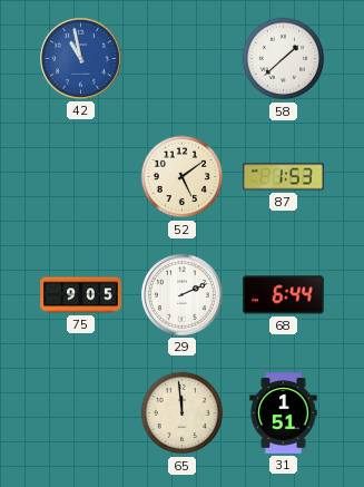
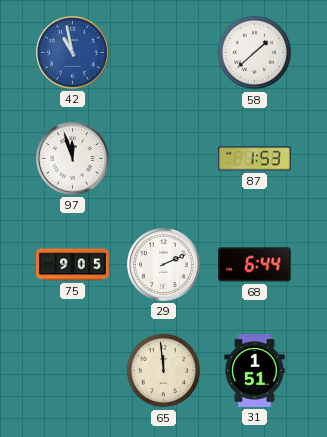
97: none -> 11:57
52: 5:09 -> none
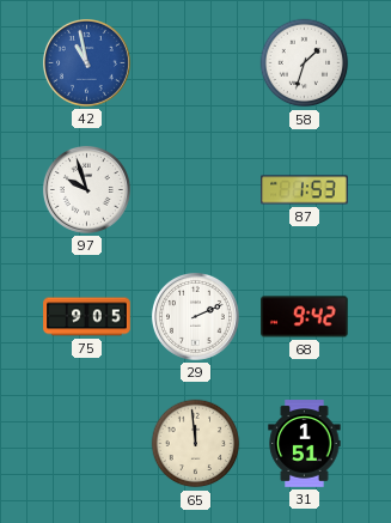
58: 1:38 -> 1:33
97: 11:57 -> 9:57
68: 6:44 -> 9:42
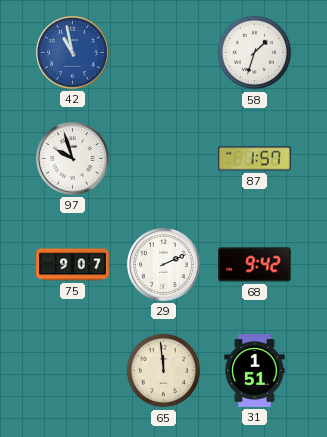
87: 1:53 -> 1:57
75: 9:05 -> 9:07
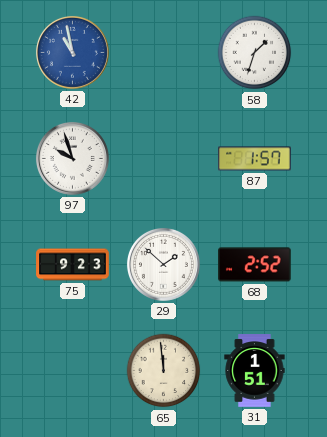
75: 9:07 -> 9:23
29: 2:11 -> 1:52
68: 9:42 -> 2:52
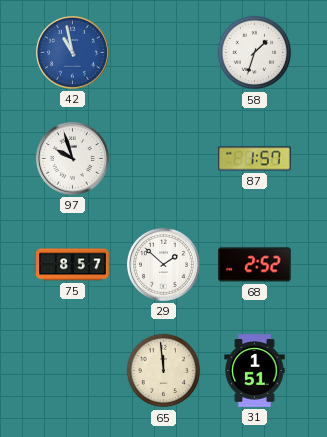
75: 9:23 -> 8:57
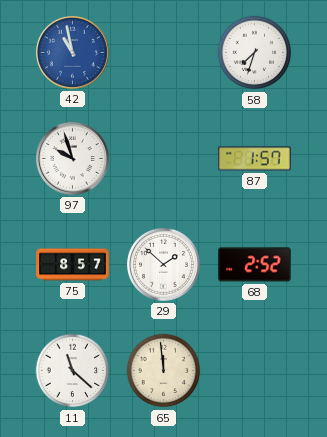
58: 1:33 -> 7:33
11: none -> 11:22
31: 1:51 -> none
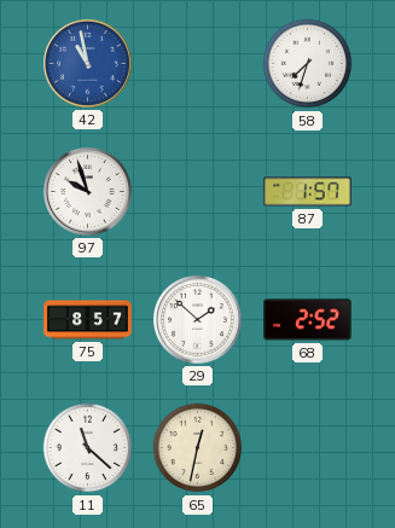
65: 11:59 -> 12:32
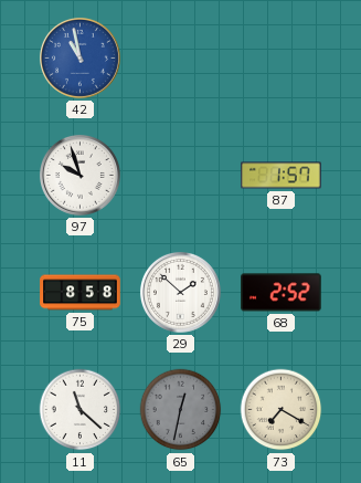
58: 7:33 -> none
75: 8:57 -> 8:58
65 dial: cream -> grey
73: none -> 7:20
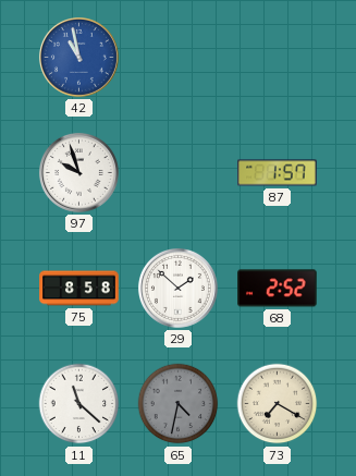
65: 12:32 -> 4:32
